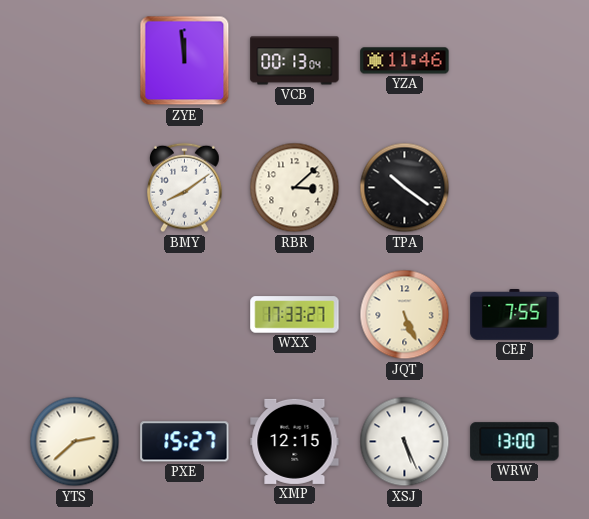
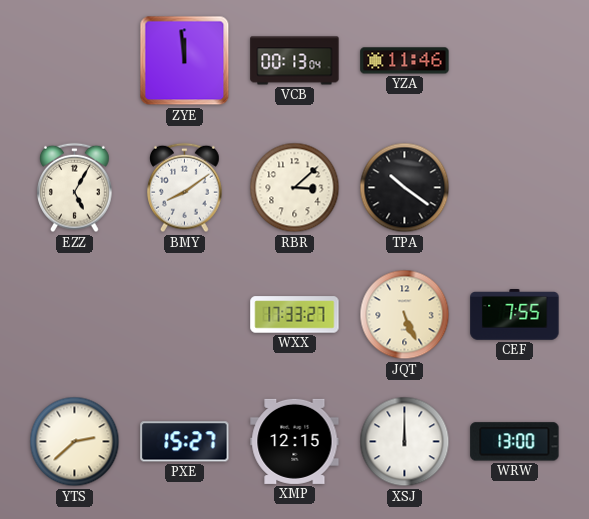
EZZ: none -> 5:05
XSJ: 5:26 -> 12:00
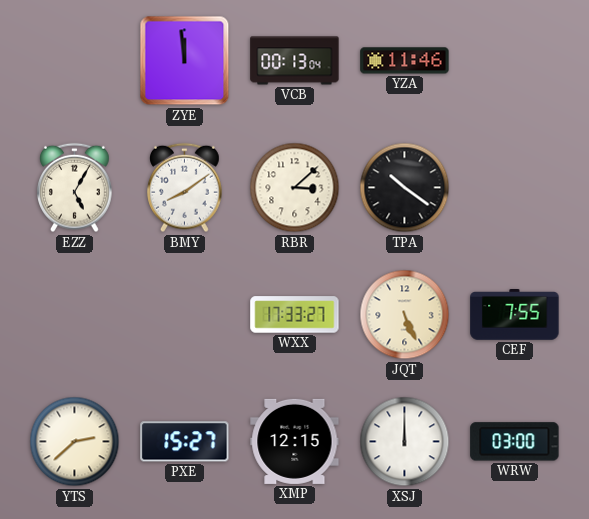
WRW: 13:00 -> 03:00
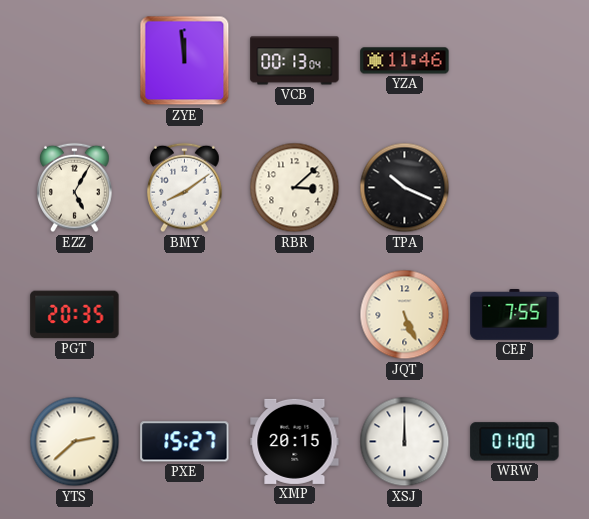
TPA: 10:21 -> 10:19
PGT: none -> 20:35
WXX: 17:33 -> none
XMP: 12:15 -> 20:15
WRW: 03:00 -> 01:00
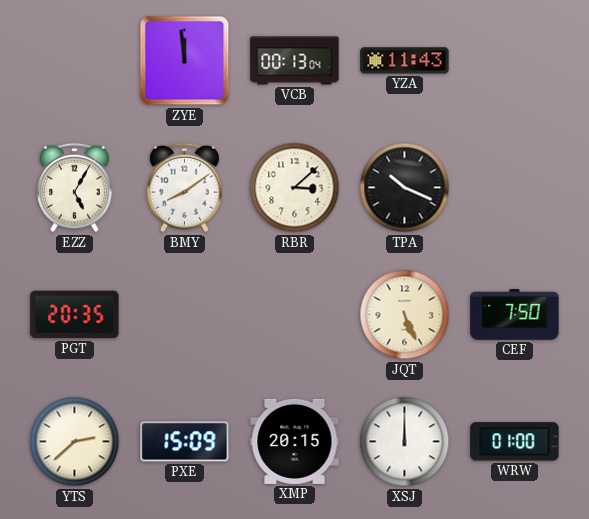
YZA: 11:46 -> 11:43
CEF: 7:55 -> 7:50
PXE: 15:27 -> 15:09
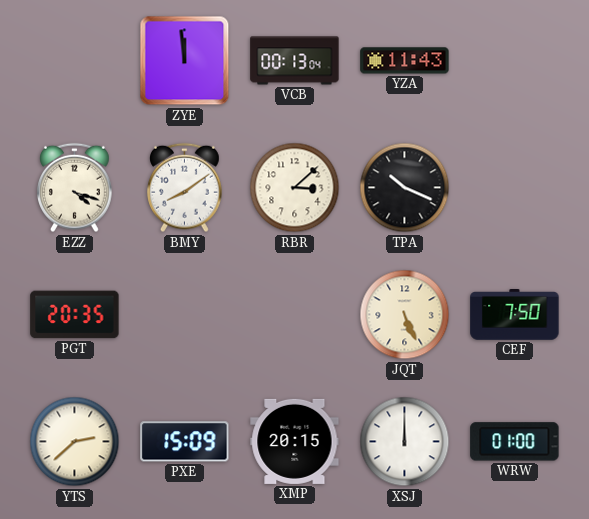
EZZ: 5:05 -> 4:18
